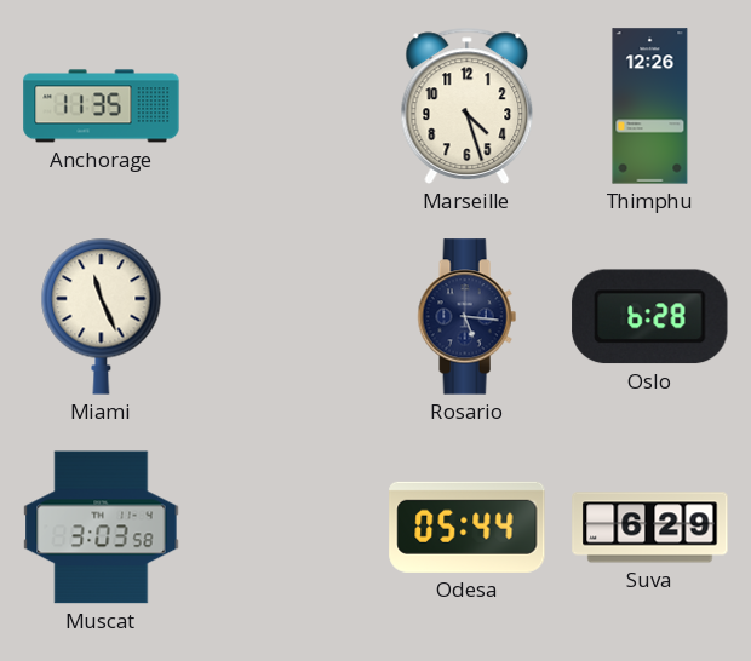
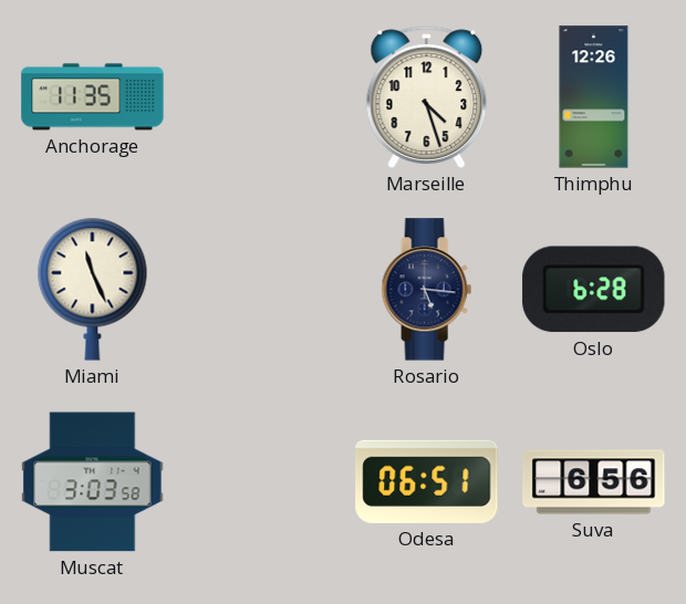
Odesa: 05:44 -> 06:51
Suva: 6:29 -> 6:56
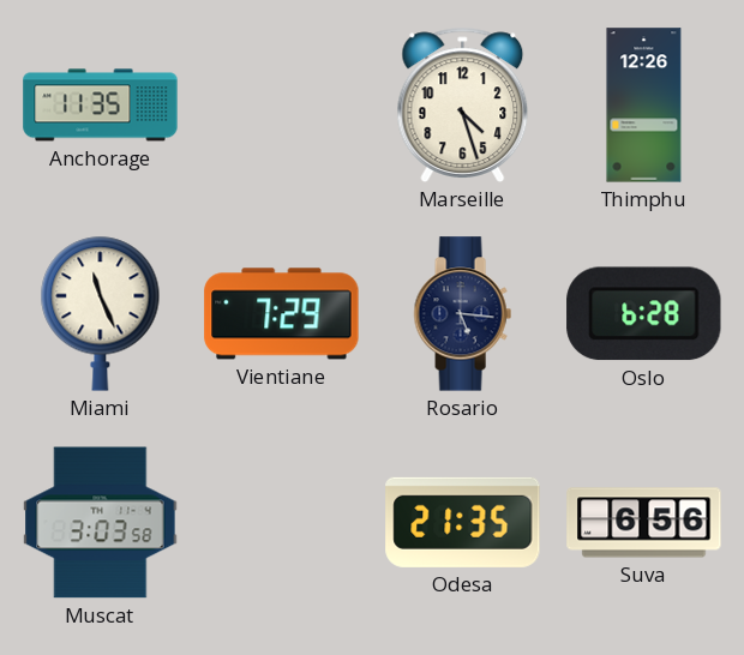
Vientiane: none -> 7:29
Odesa: 06:51 -> 21:35
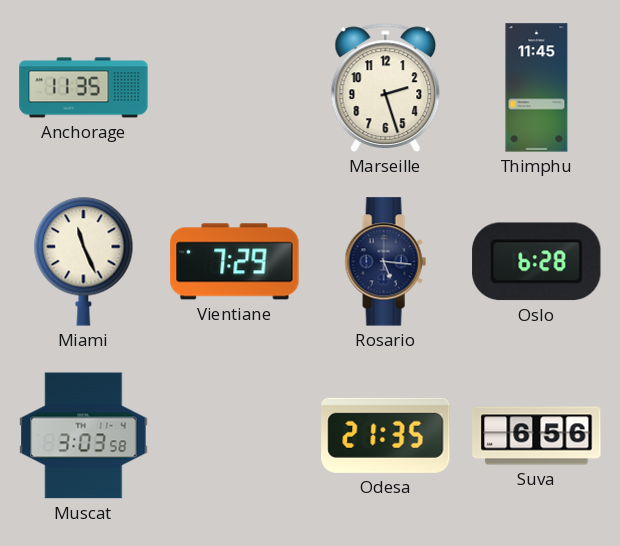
Marseille: 4:27 -> 2:27
Thimphu: 12:26 -> 11:45
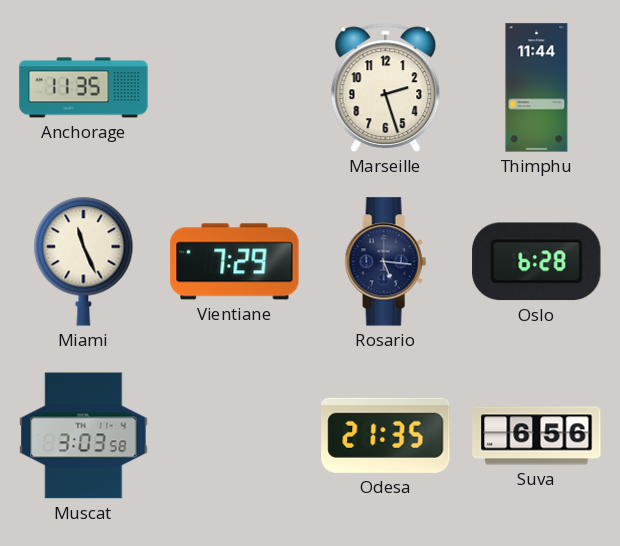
Thimphu: 11:45 -> 11:44
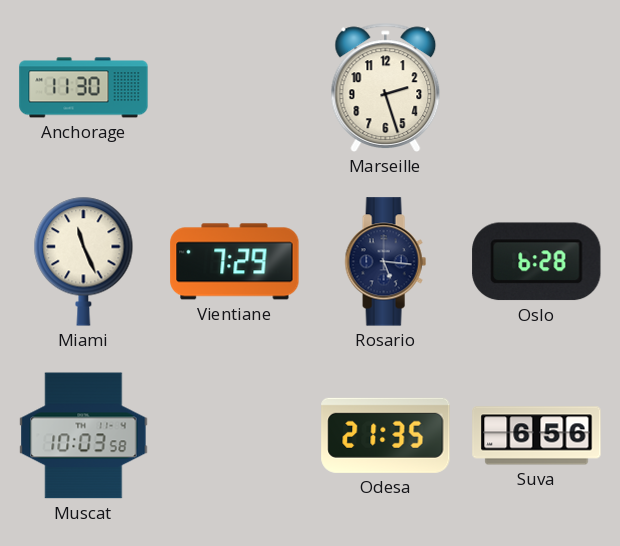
Anchorage: 11:35 -> 11:30
Thimphu: 11:44 -> none
Muscat: 3:03 -> 10:03
